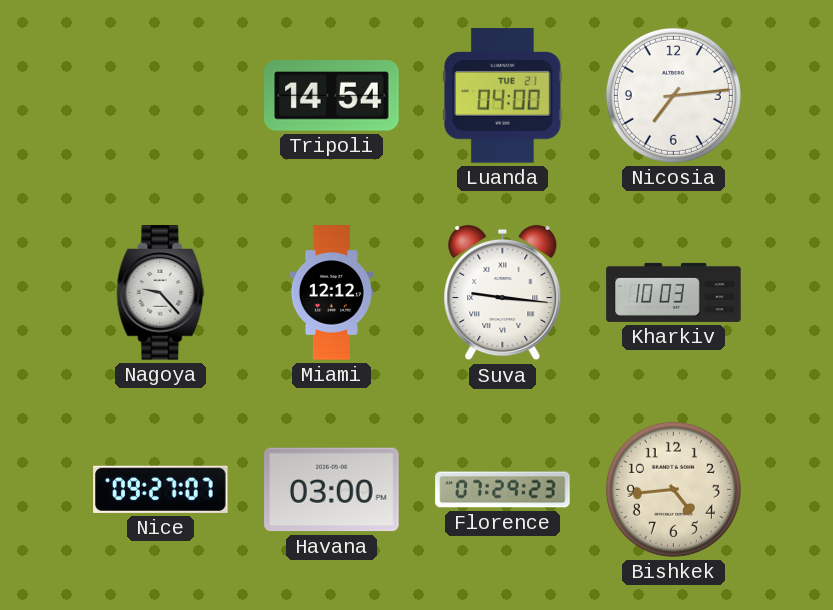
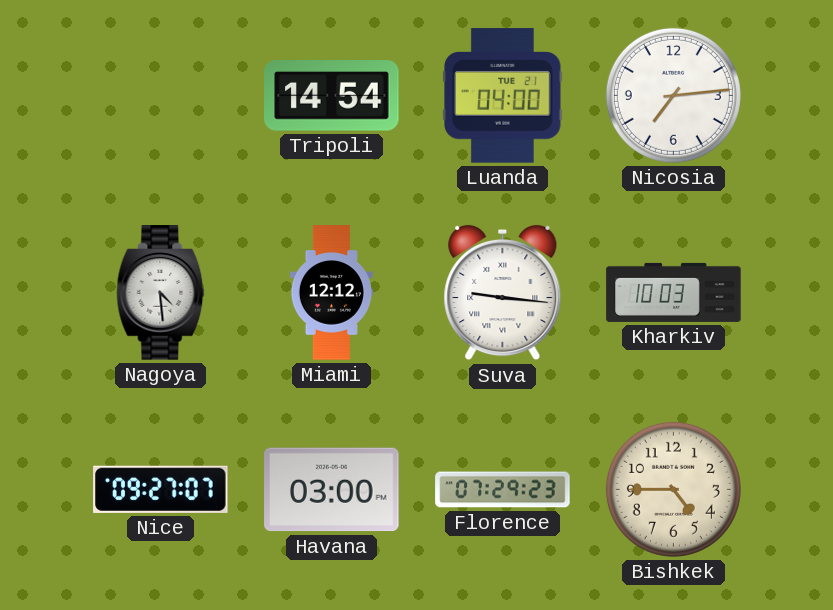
Nagoya: 9:23 -> 4:29
Bishkek: 4:44 -> 4:45
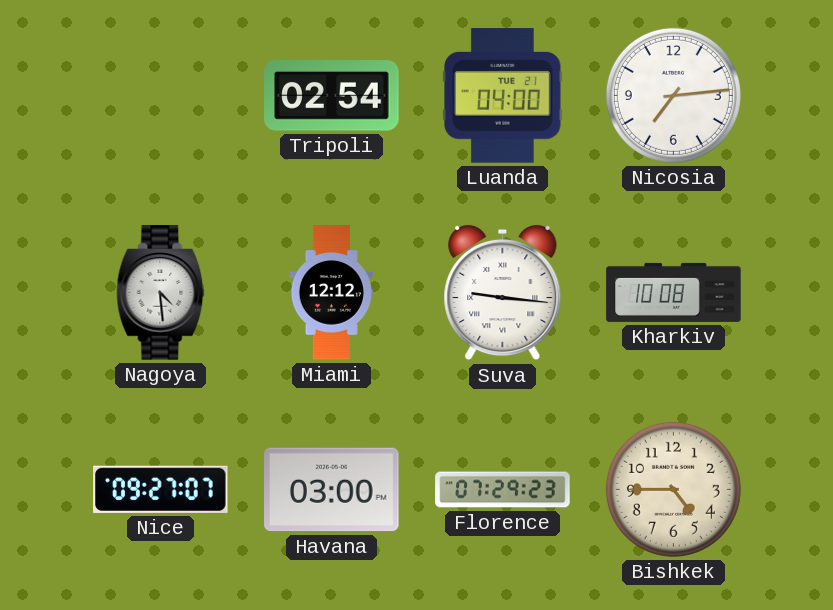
Tripoli: 14:54 -> 02:54
Kharkiv: 10:03 -> 10:08
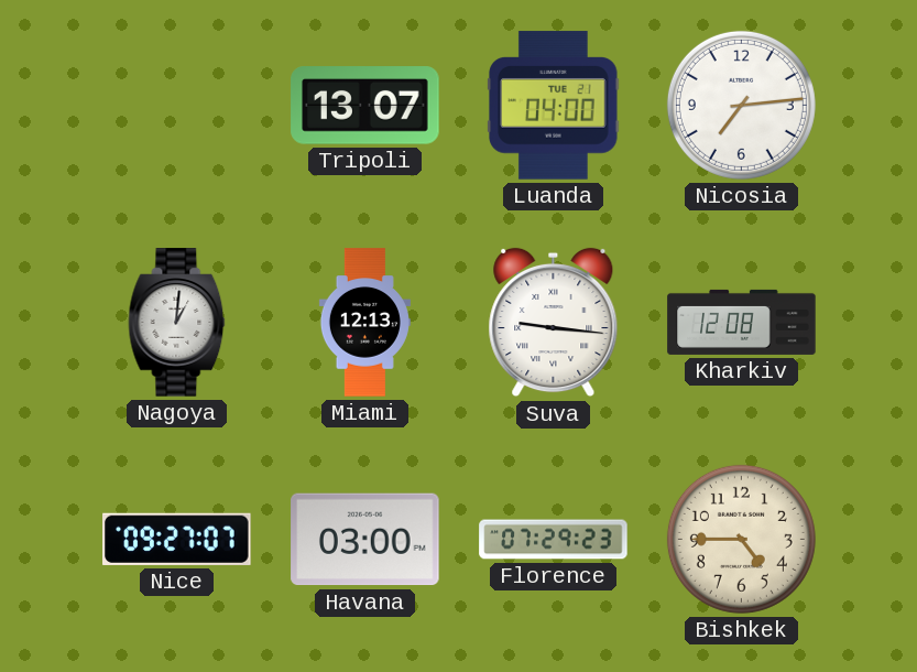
Tripoli: 02:54 -> 13:07
Nagoya: 4:29 -> 1:01
Miami: 12:12 -> 12:13
Kharkiv: 10:08 -> 12:08
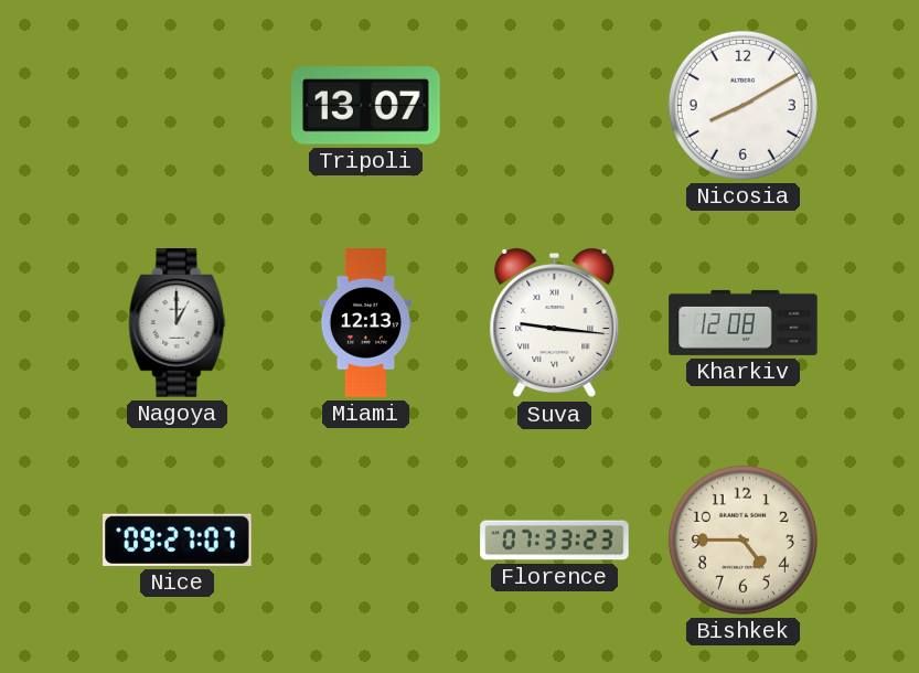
Luanda: 04:00 -> none
Nicosia: 7:14 -> 8:10
Nagoya: 1:01 -> 1:00
Havana: 03:00 -> none
Florence: 07:29 -> 07:33
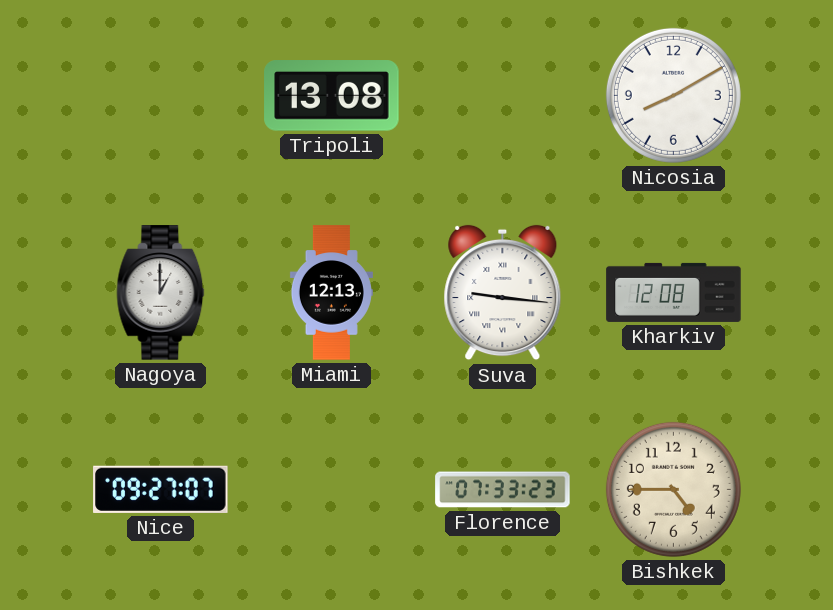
Tripoli: 13:07 -> 13:08
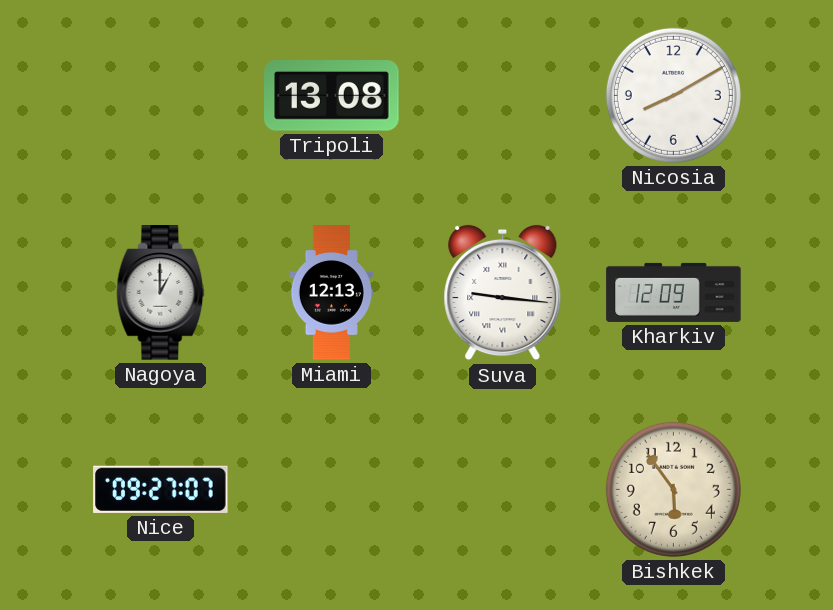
Kharkiv: 12:08 -> 12:09
Florence: 07:33 -> none
Bishkek: 4:45 -> 5:54
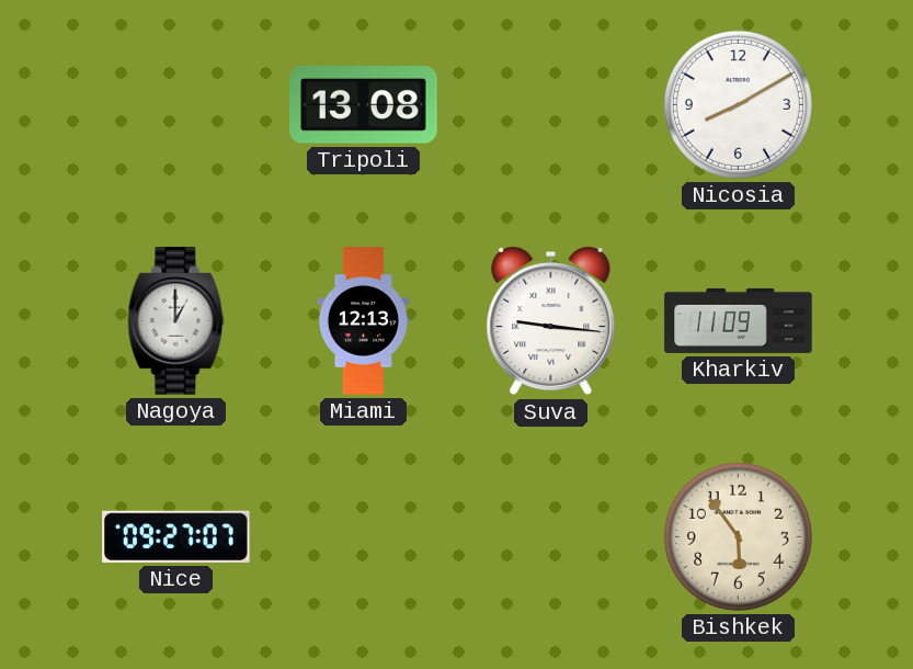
Kharkiv: 12:09 -> 11:09
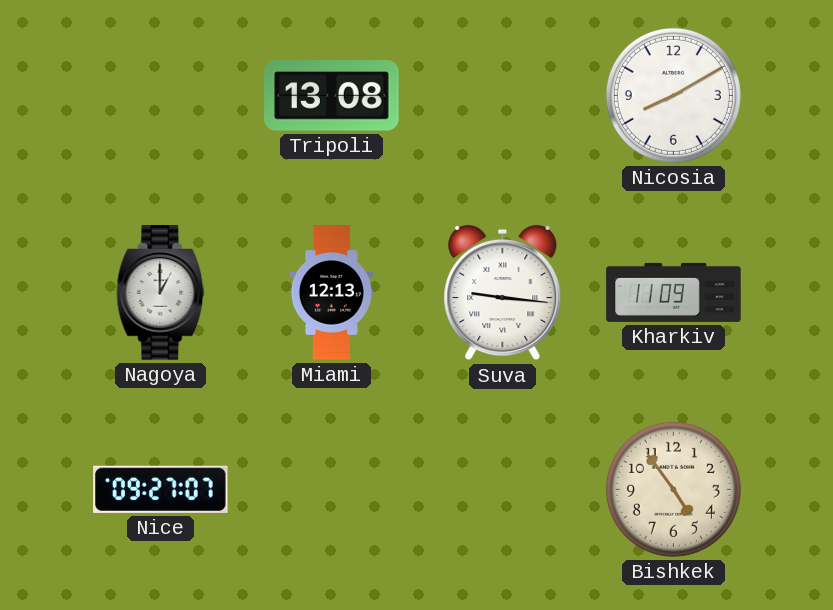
Bishkek: 5:54 -> 4:54
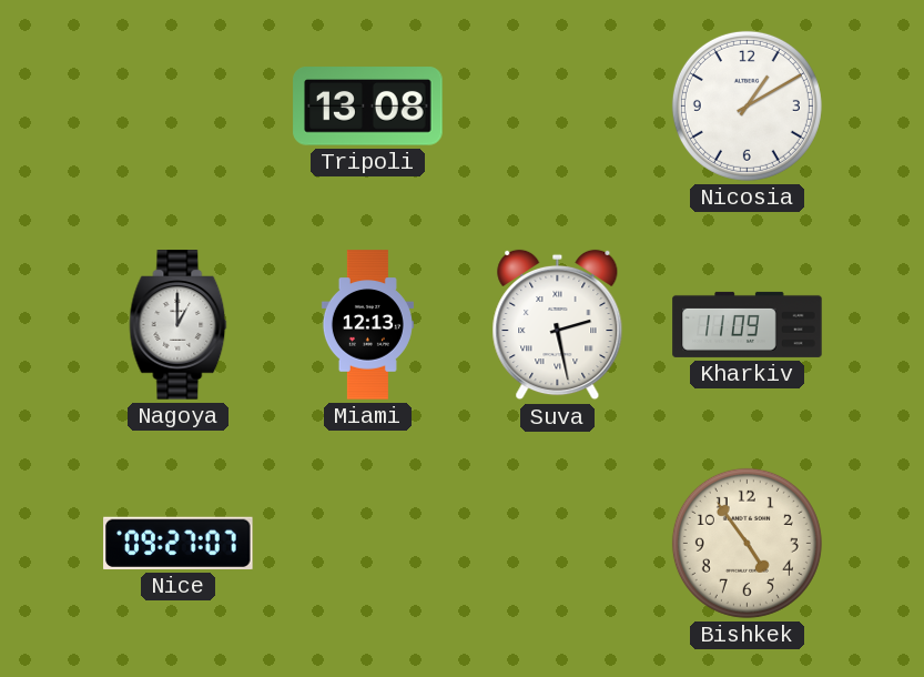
Nicosia: 8:10 -> 1:10
Suva: 9:16 -> 2:28
